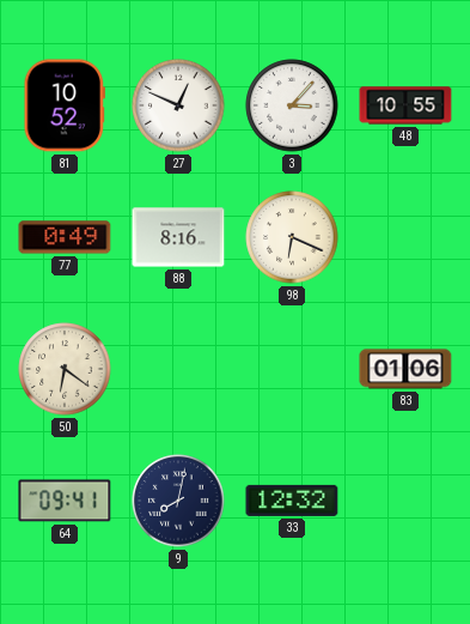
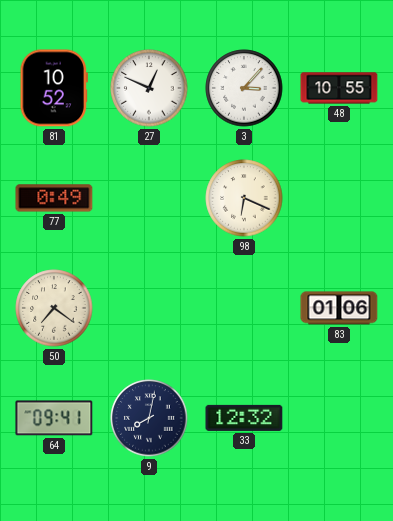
88: 8:16 -> none
50: 6:21 -> 7:21
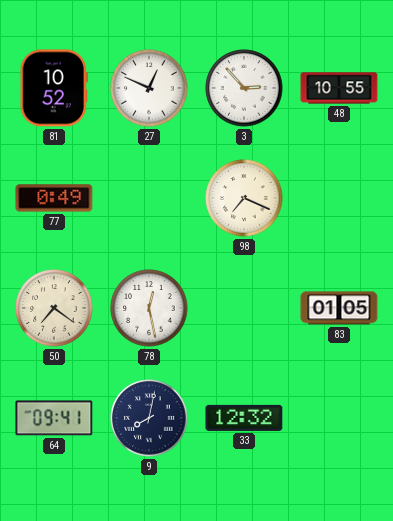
3: 3:07 -> 2:53
98: 6:19 -> 7:19
78: none -> 12:28
83: 01:06 -> 01:05
